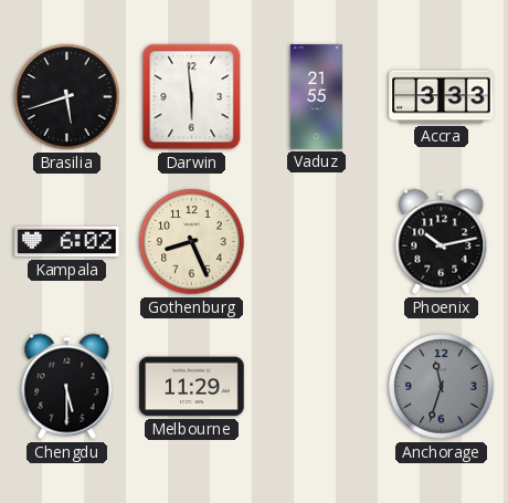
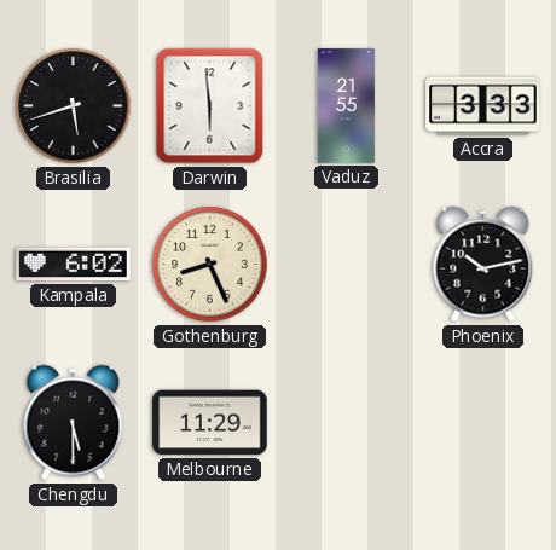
Anchorage: 11:33 -> none
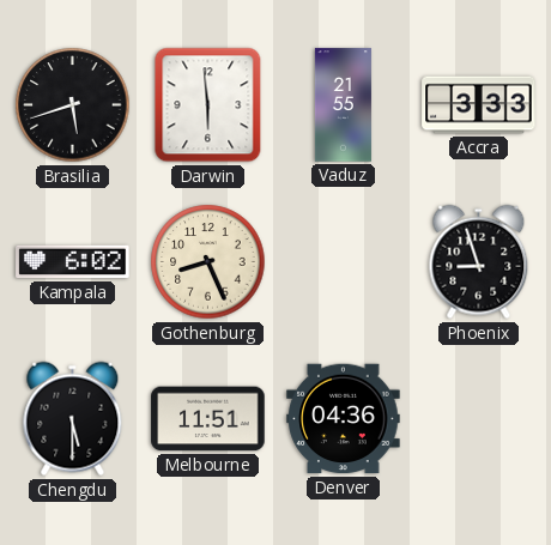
Phoenix: 10:13 -> 8:57
Melbourne: 11:29 -> 11:51
Denver: none -> 04:36
